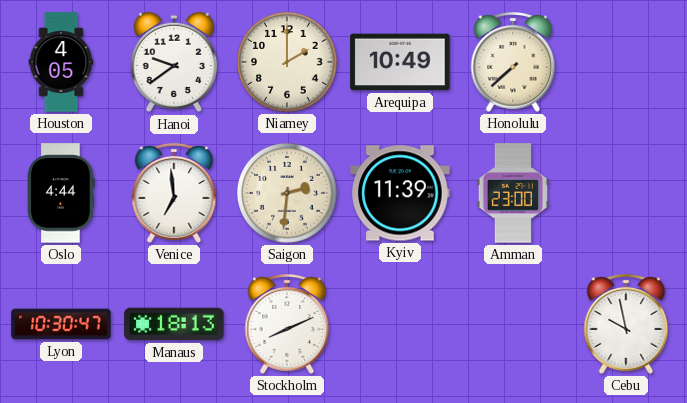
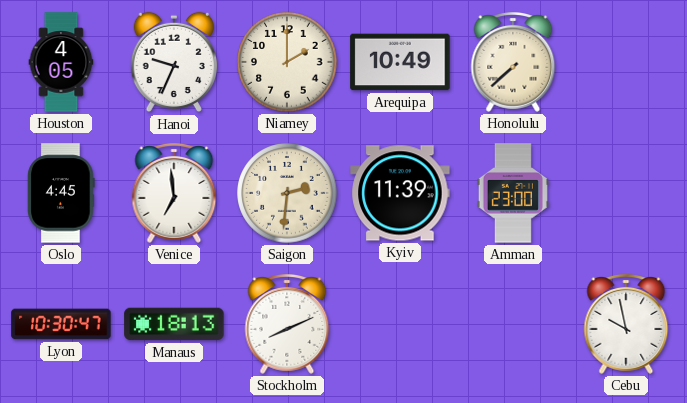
Hanoi: 9:39 -> 9:34
Oslo: 4:44 -> 4:45
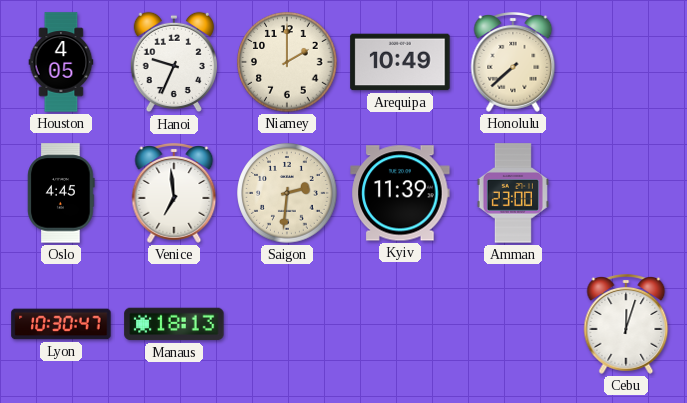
Stockholm: 8:11 -> none
Cebu: 9:58 -> 12:03
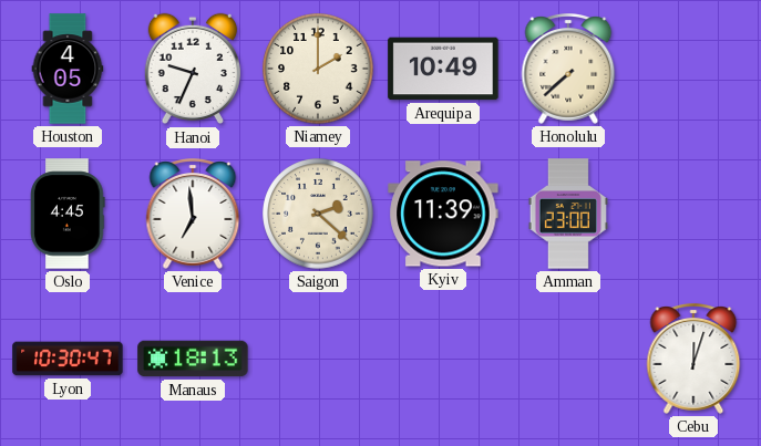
Saigon: 2:31 -> 2:22
